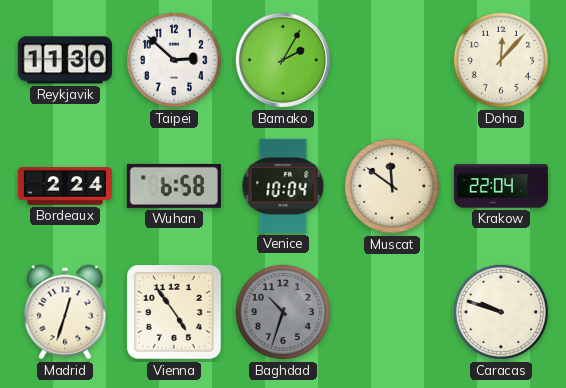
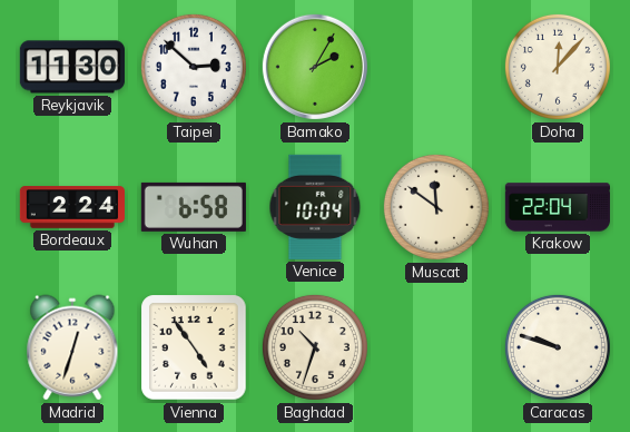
Baghdad dial: grey -> cream
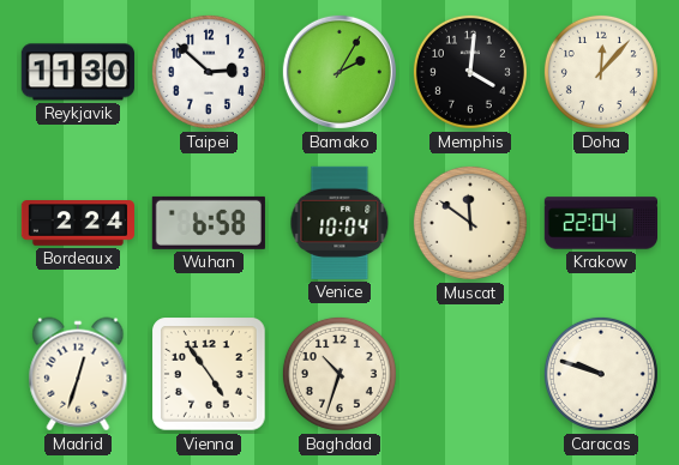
Memphis: none -> 4:01
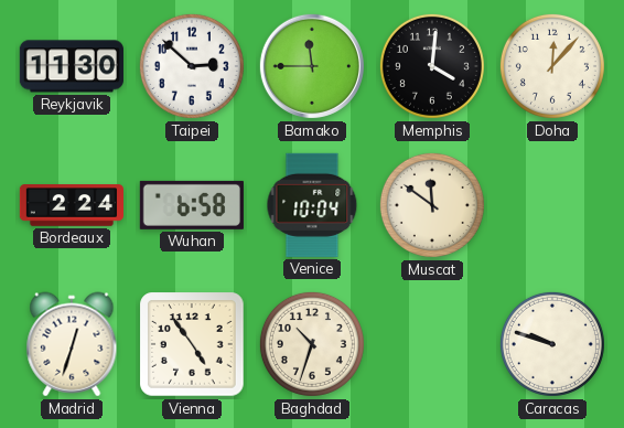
Bamako: 2:05 -> 11:45
Krakow: 22:04 -> none
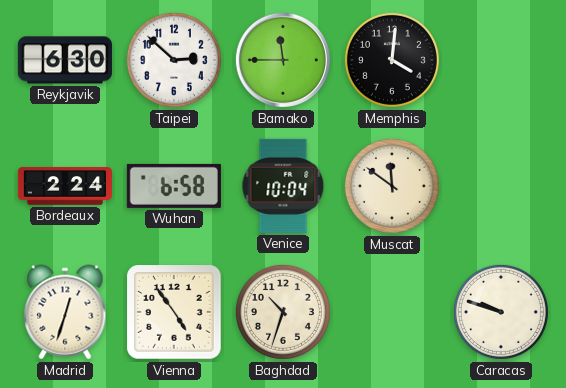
Reykjavik: 11:30 -> 6:30
Doha: 12:07 -> none
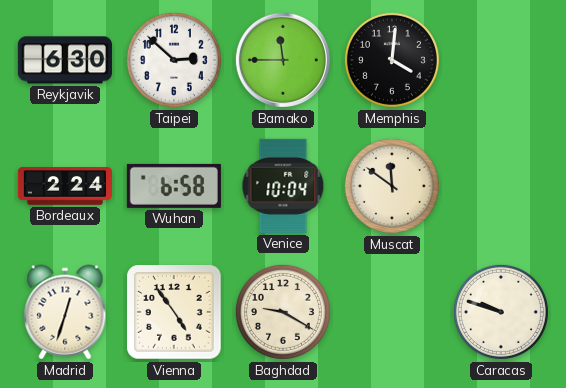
Baghdad: 10:33 -> 9:20
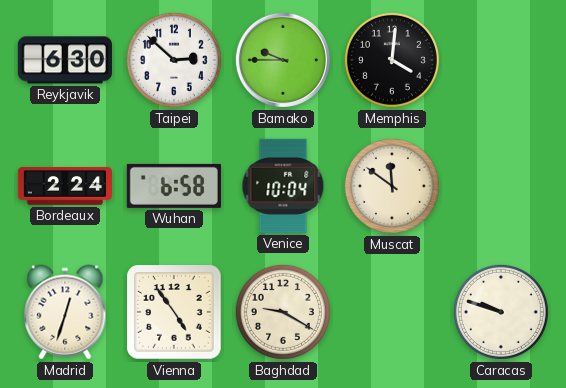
Bamako: 11:45 -> 9:45
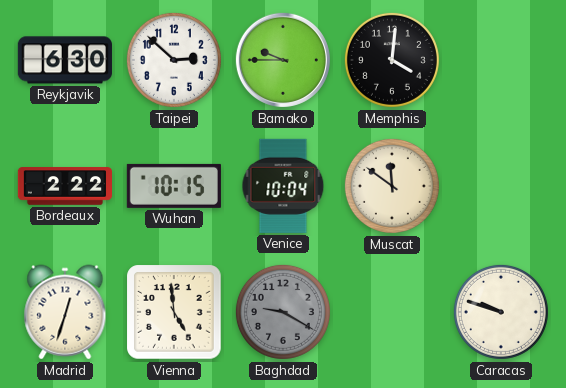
Bordeaux: 2:24 -> 2:22
Wuhan: 6:58 -> 10:15
Vienna: 4:54 -> 4:59
Baghdad dial: cream -> grey
